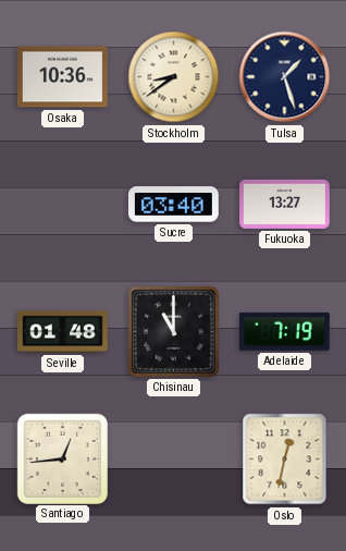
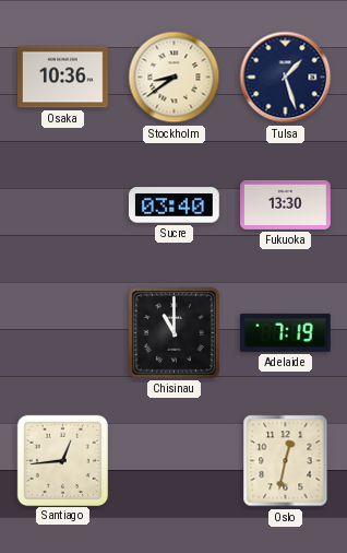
Fukuoka: 13:27 -> 13:30
Seville: 01:48 -> none
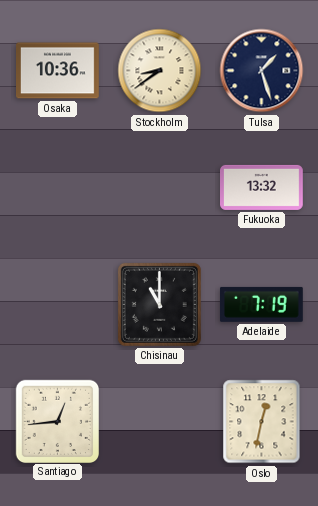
Sucre: 03:40 -> none
Fukuoka: 13:30 -> 13:32
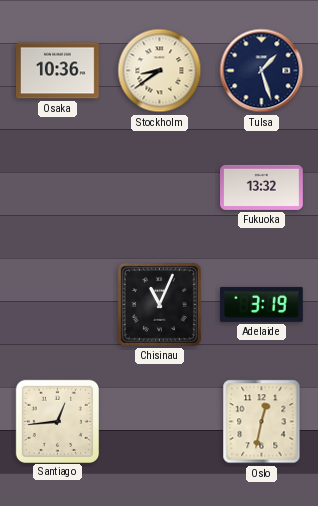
Chisinau: 11:00 -> 11:04
Adelaide: 7:19 -> 3:19
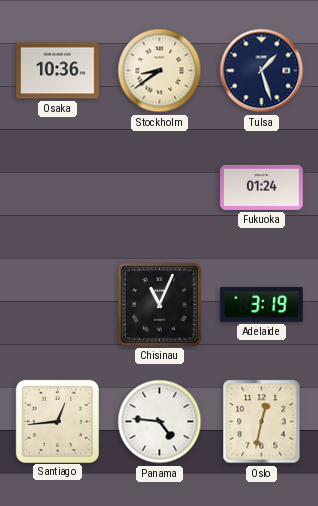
Fukuoka: 13:32 -> 01:24
Panama: none -> 4:46
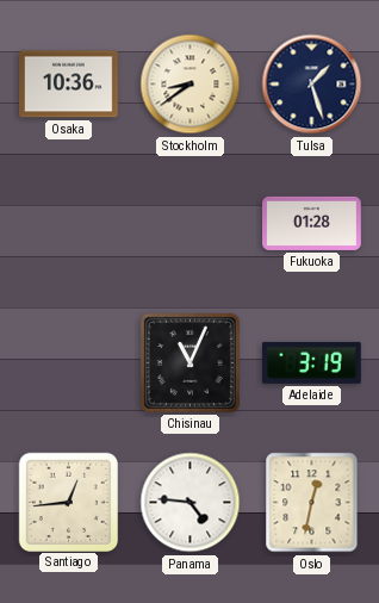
Fukuoka: 01:24 -> 01:28
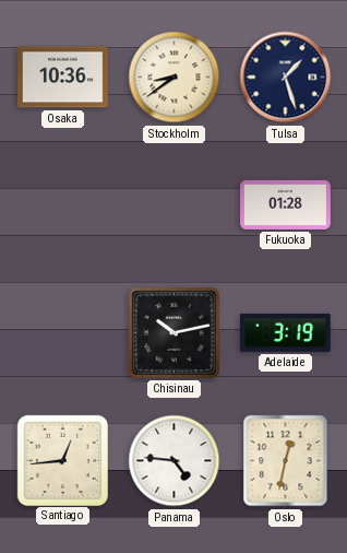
Chisinau: 11:04 -> 10:13
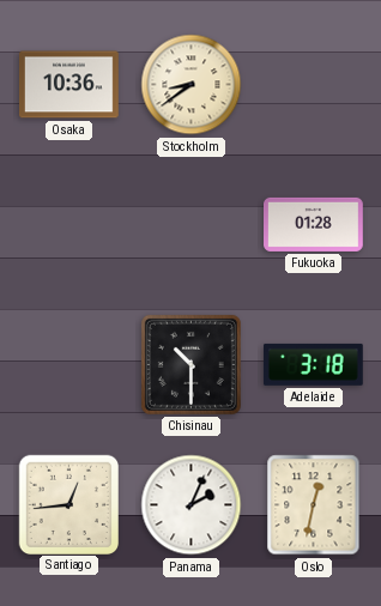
Tulsa: 1:27 -> none
Chisinau: 10:13 -> 10:30
Adelaide: 3:19 -> 3:18
Panama: 4:46 -> 2:04
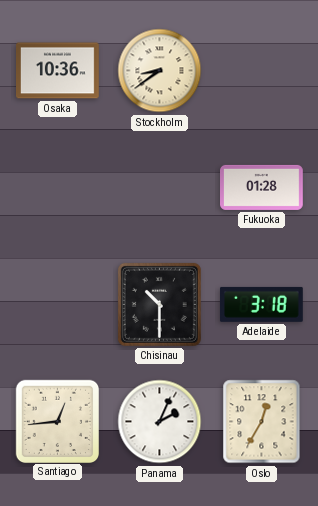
Oslo: 12:32 -> 12:35
